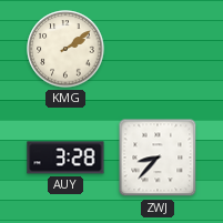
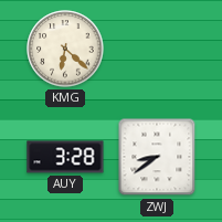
KMG: 2:09 -> 6:22
ZWJ: 8:37 -> 8:39
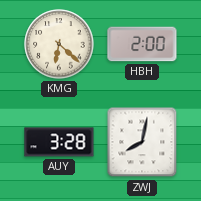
HBH: none -> 2:00
ZWJ: 8:39 -> 8:02
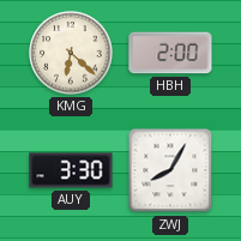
AUY: 3:28 -> 3:30
ZWJ: 8:02 -> 8:05
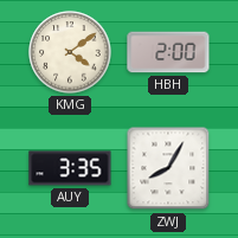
KMG: 6:22 -> 4:09
AUY: 3:30 -> 3:35
